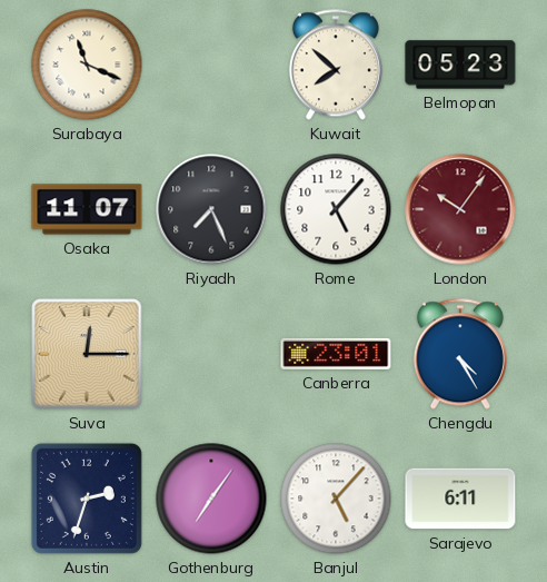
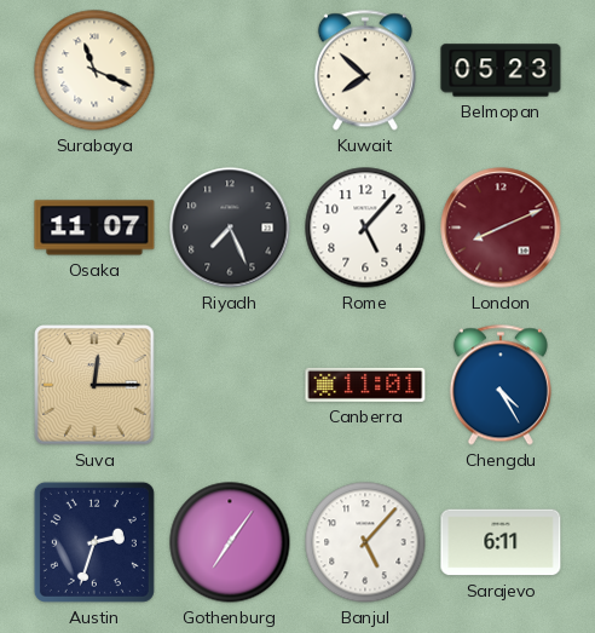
London: 10:06 -> 8:11
Canberra: 23:01 -> 11:01
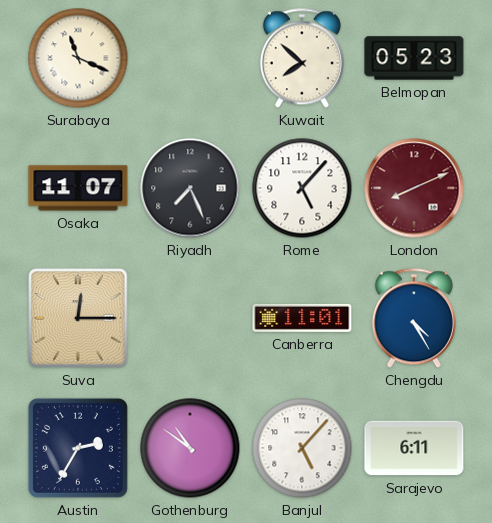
Austin: 2:33 -> 2:35
Gothenburg: 7:06 -> 10:51
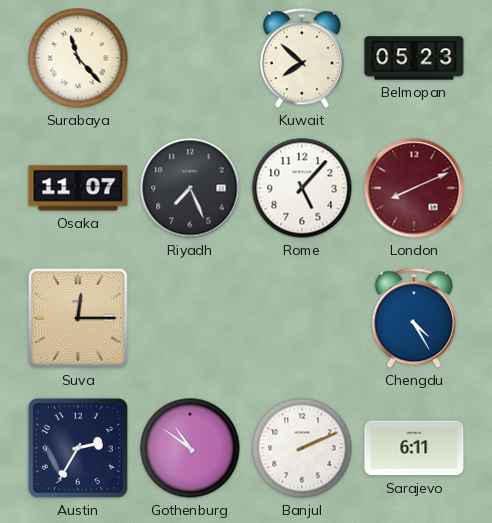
Surabaya: 11:19 -> 11:23
Canberra: 11:01 -> none
Banjul: 5:07 -> 2:11
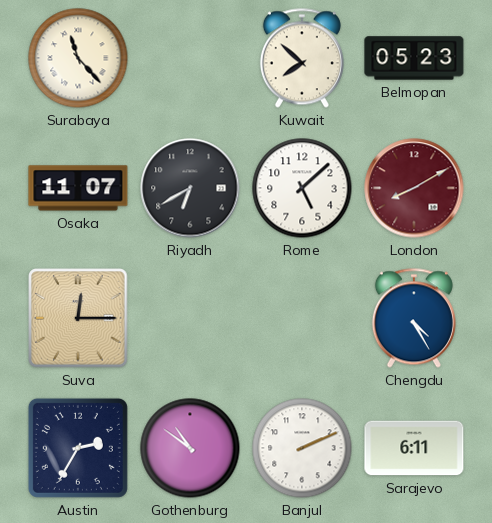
Riyadh: 7:26 -> 6:40
Rome: 5:07 -> 5:08
London: 8:11 -> 8:10
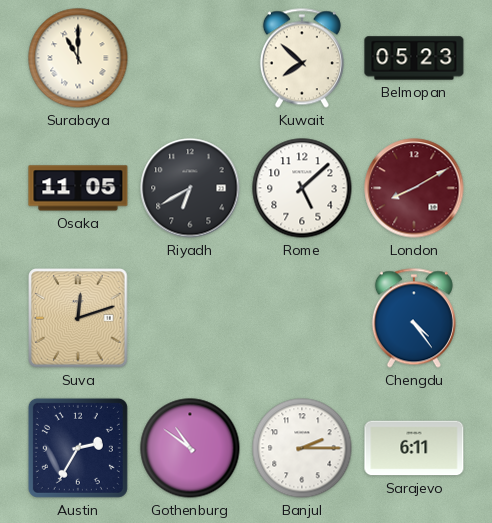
Surabaya: 11:23 -> 11:00
Osaka: 11:07 -> 11:05
Suva: 12:15 -> 12:12
Chengdu: 4:25 -> 4:24
Banjul: 2:11 -> 2:15
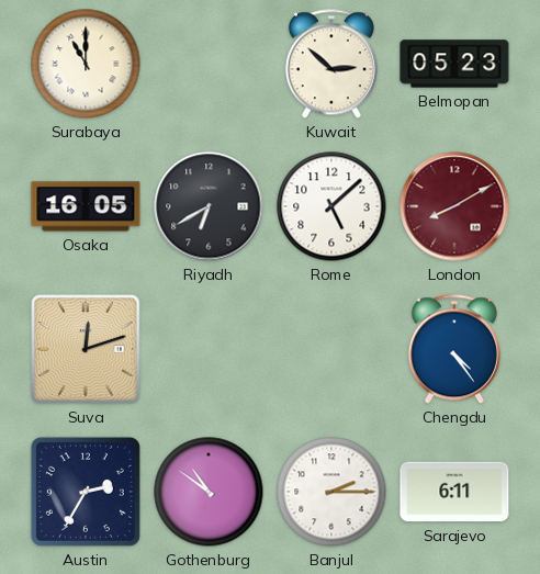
Kuwait: 7:52 -> 2:52
Osaka: 11:05 -> 16:05
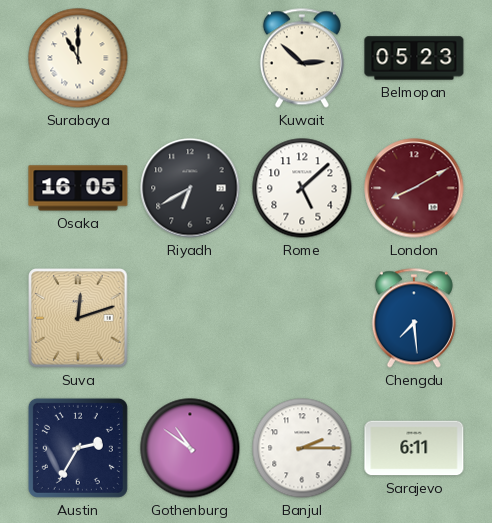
Chengdu: 4:24 -> 7:29
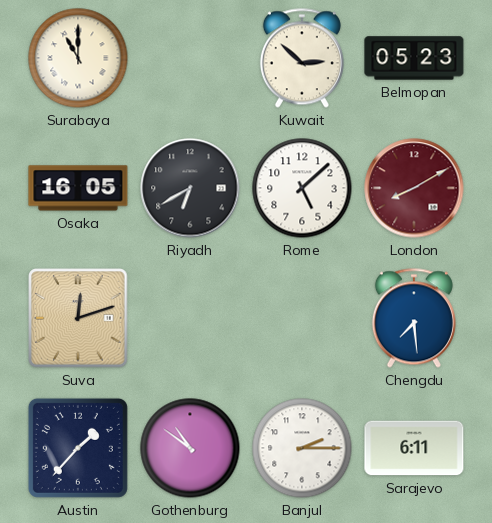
Austin: 2:35 -> 1:37
